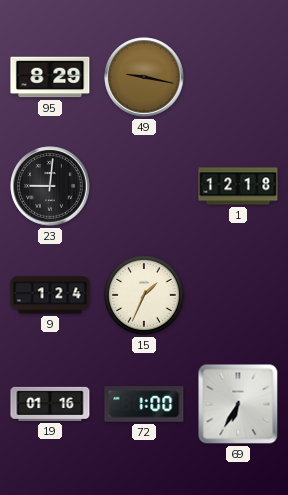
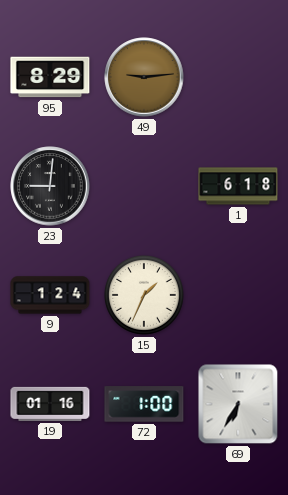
49: 9:17 -> 9:14
1: 12:18 -> 6:18
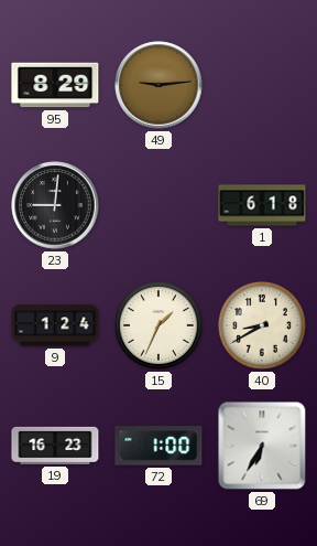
40: none -> 8:40
19: 01:16 -> 16:23
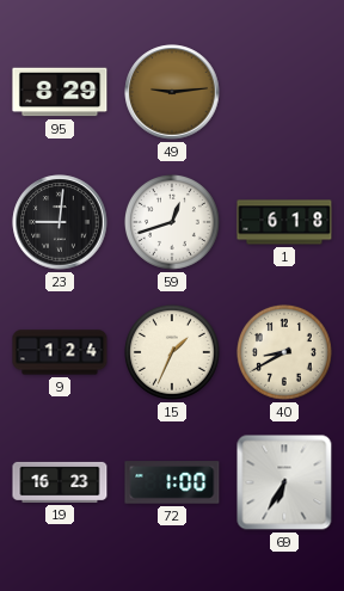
59: none -> 12:42
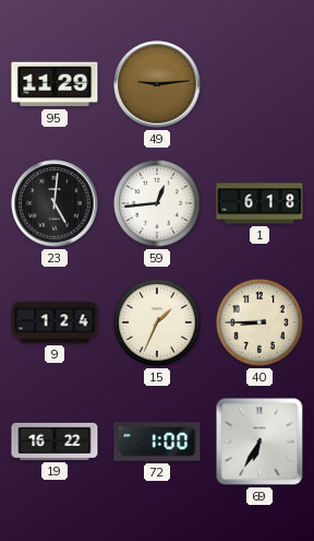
95: 8:29 -> 11:29
23: 9:01 -> 5:01
59: 12:42 -> 12:44
40: 8:40 -> 8:45
19: 16:23 -> 16:22
